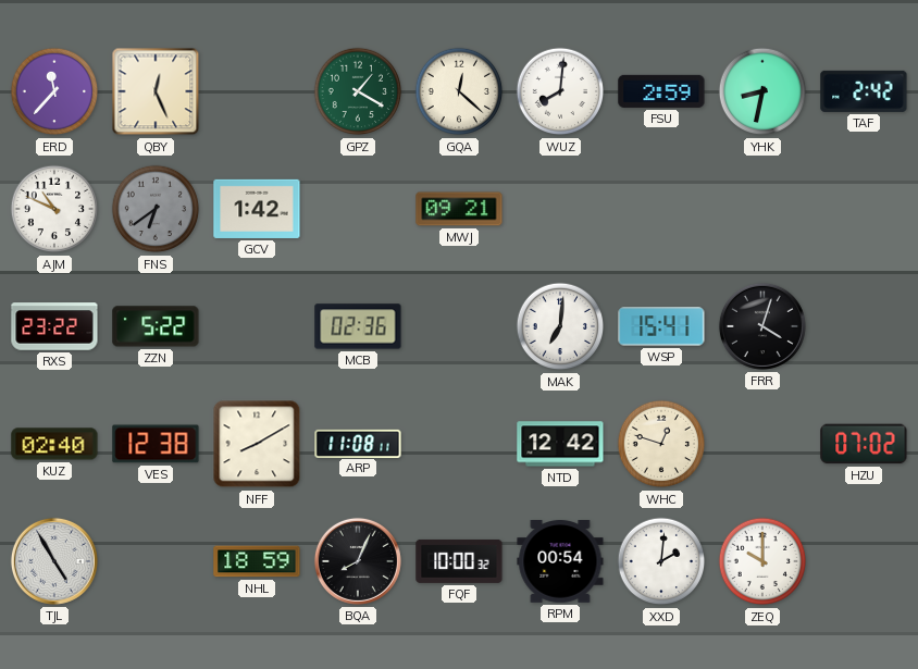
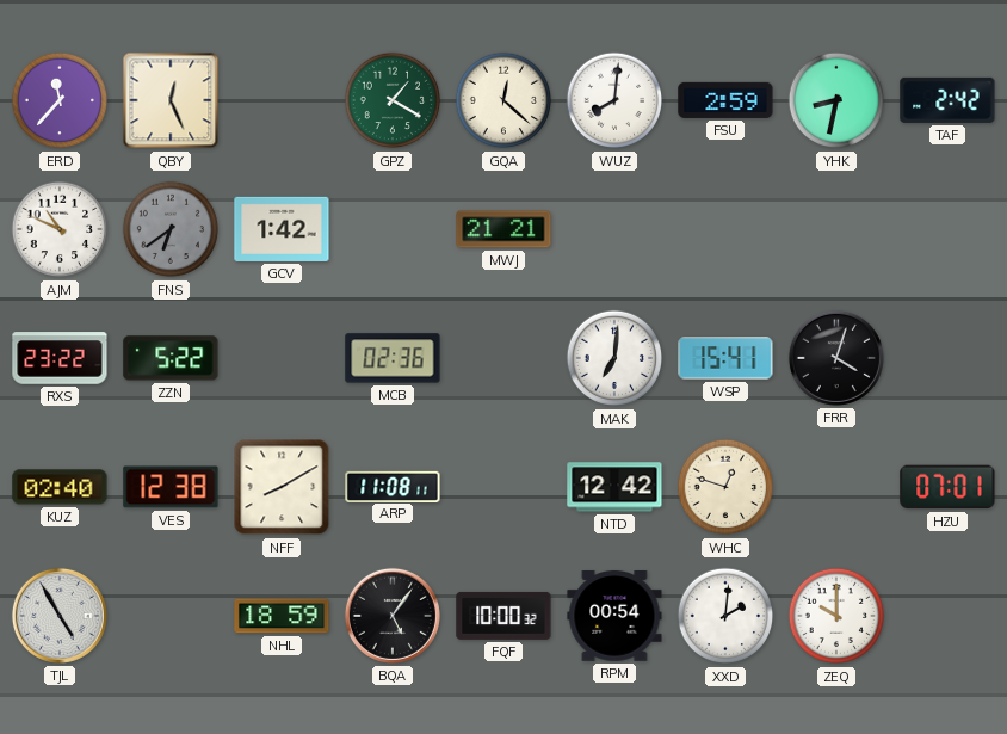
MWJ: 09:21 -> 21:21
HZU: 07:02 -> 07:01
BQA: 8:04 -> 5:06
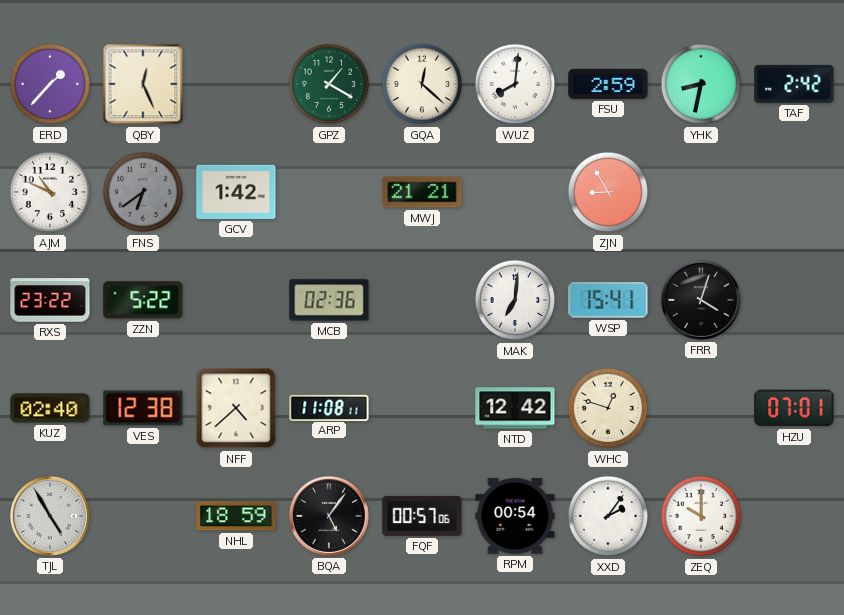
ERD: 11:37 -> 1:37
ZJN: none -> 8:55
NFF: 8:10 -> 4:38
FQF: 10:00 -> 00:57
XXD: 2:01 -> 2:06
